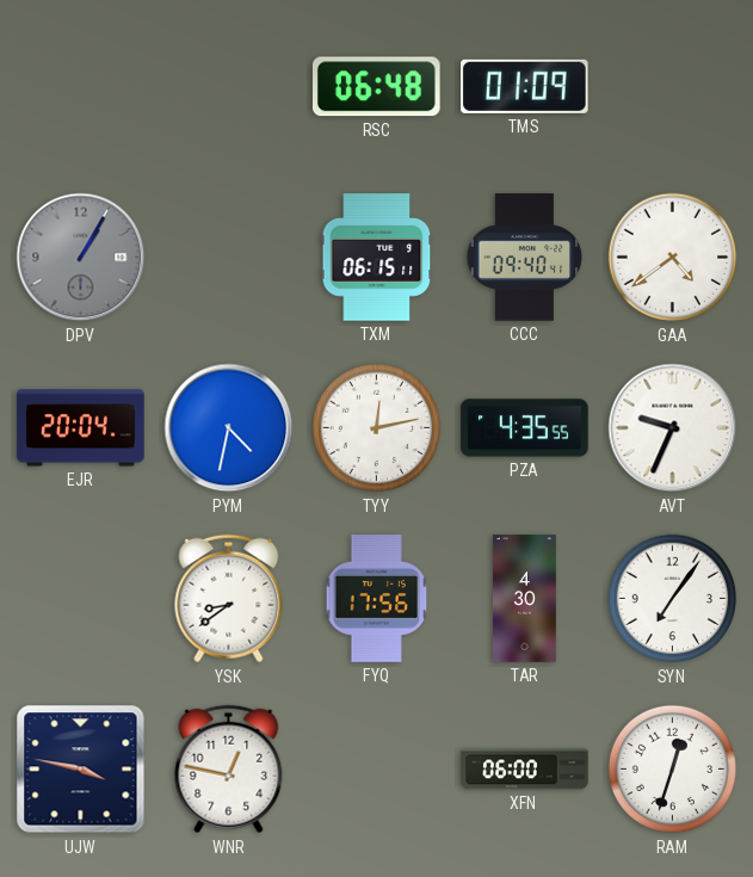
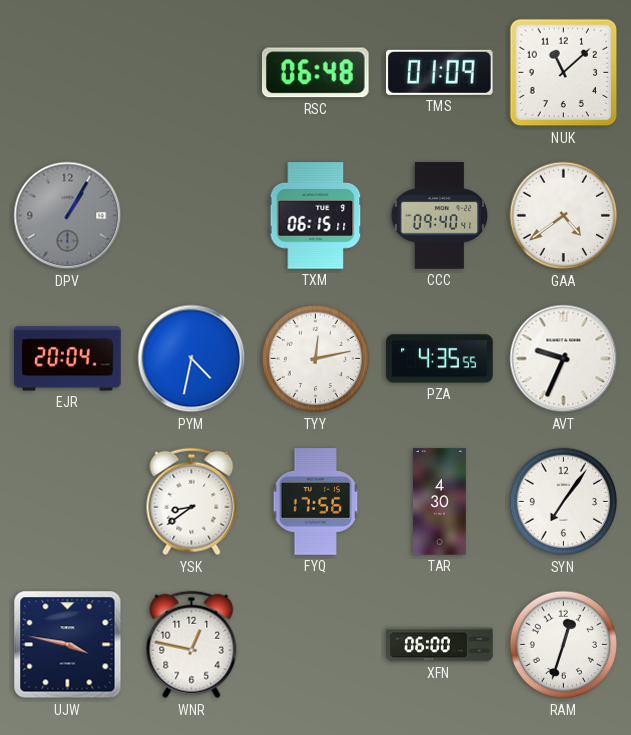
NUK: none -> 11:08
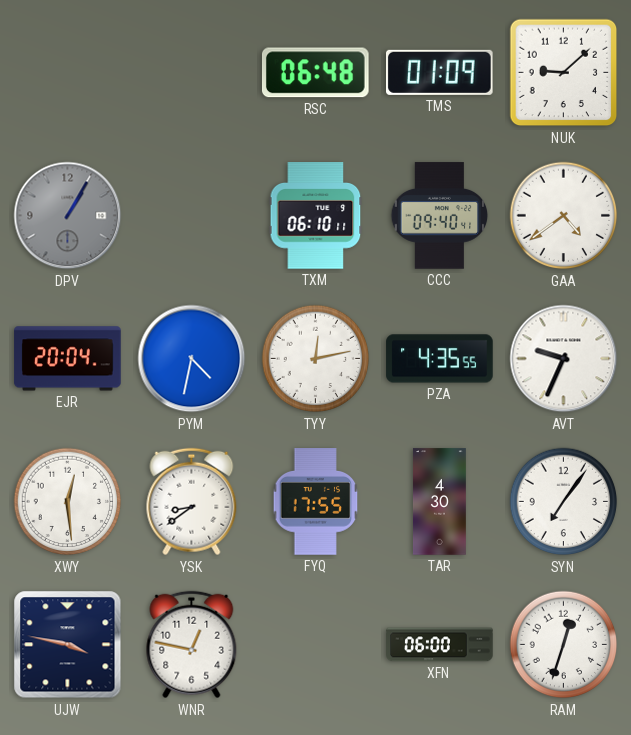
NUK: 11:08 -> 9:08
TXM: 06:15 -> 06:10
XWY: none -> 12:29
FYQ: 17:56 -> 17:55
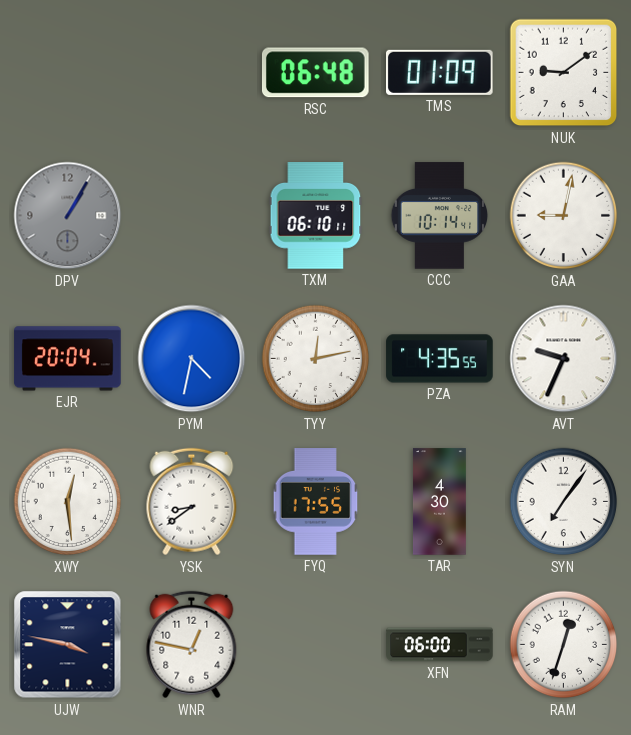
NUK: 9:08 -> 9:09
CCC: 09:40 -> 10:14
GAA: 4:39 -> 9:02
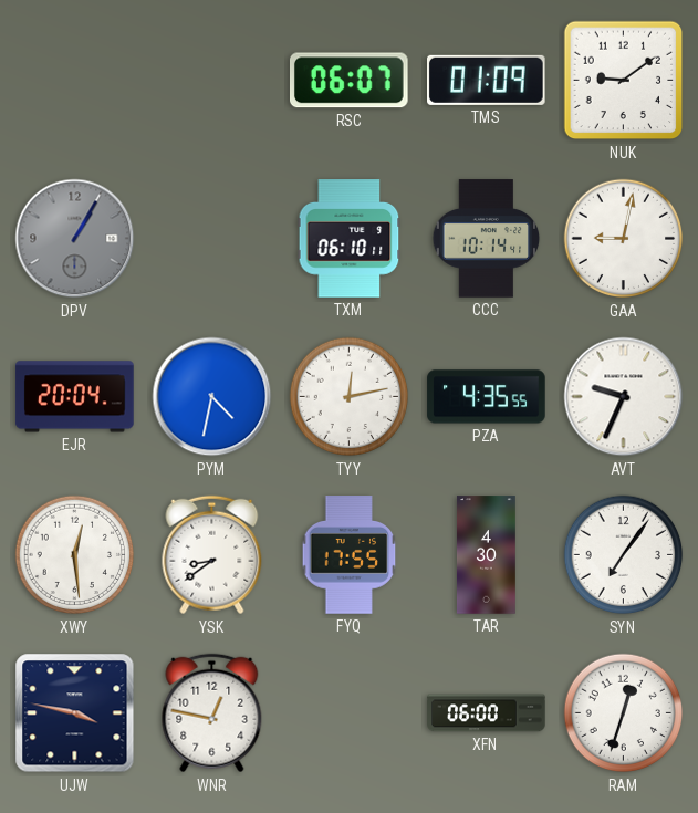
RSC: 06:48 -> 06:07
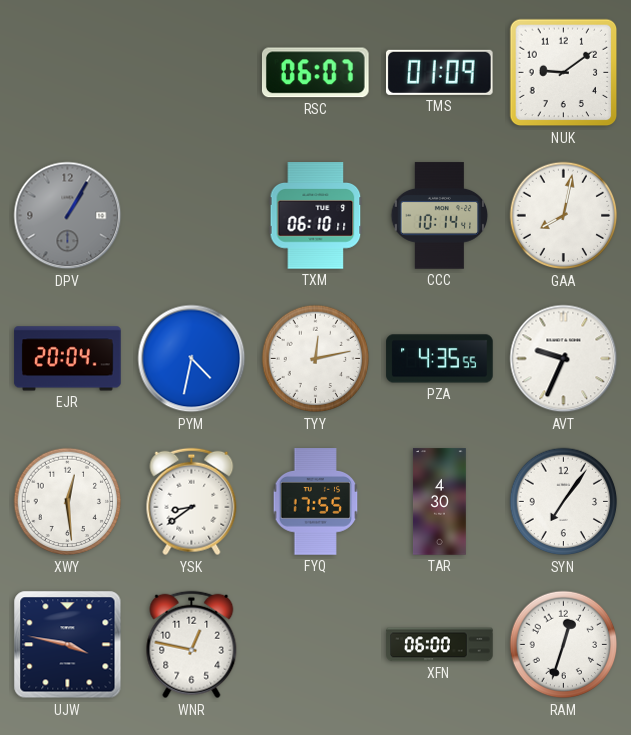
GAA: 9:02 -> 8:02
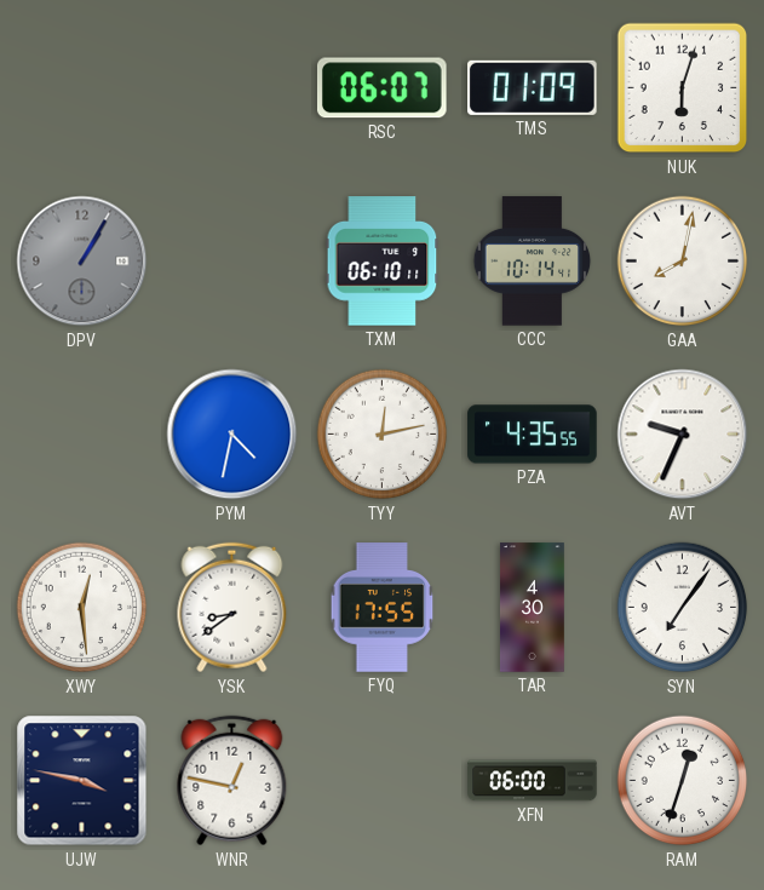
NUK: 9:09 -> 6:03
EJR: 20:04 -> none
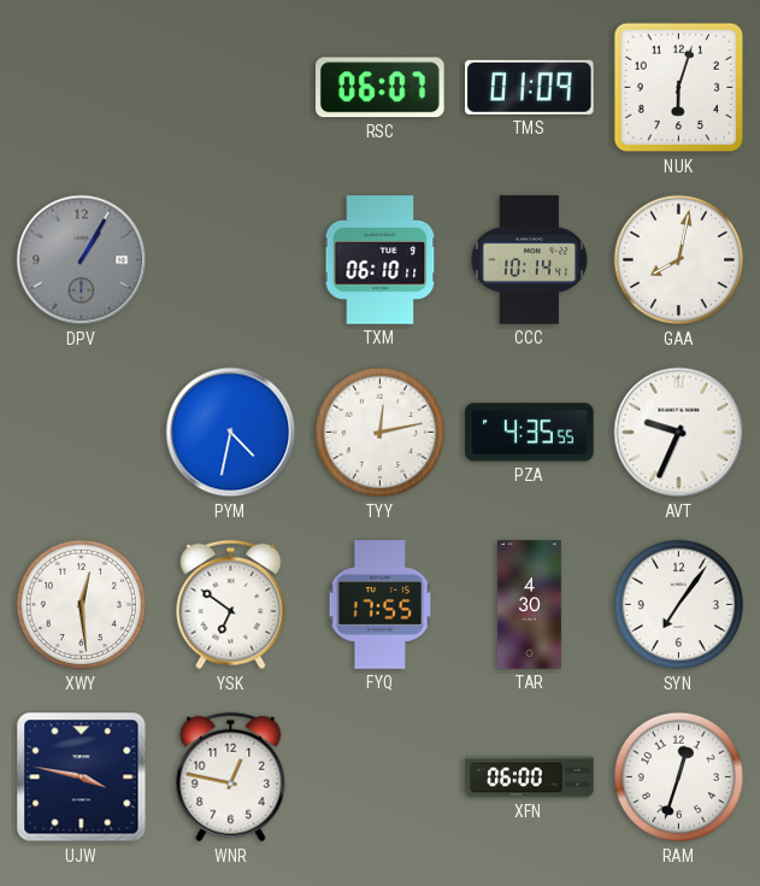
YSK: 8:39 -> 6:51
